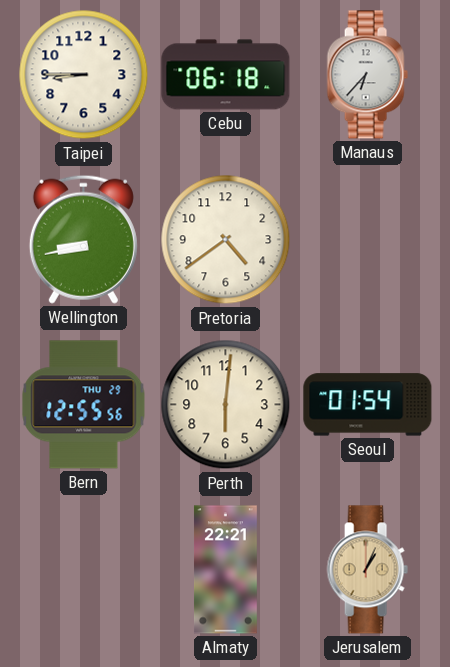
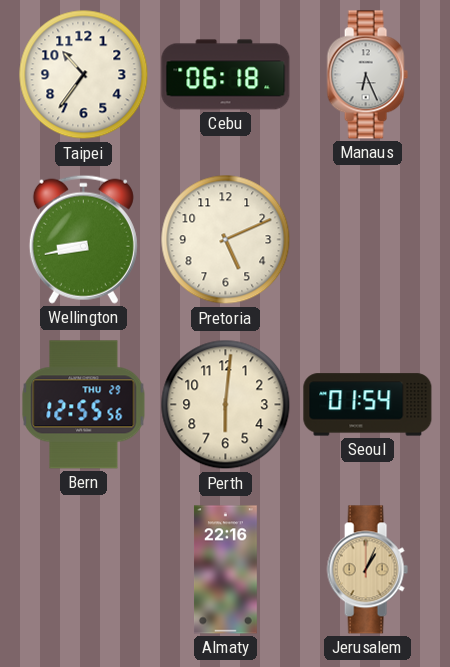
Taipei: 8:45 -> 10:36
Manaus: 6:37 -> 6:26
Pretoria: 4:39 -> 5:11
Almaty: 22:21 -> 22:16
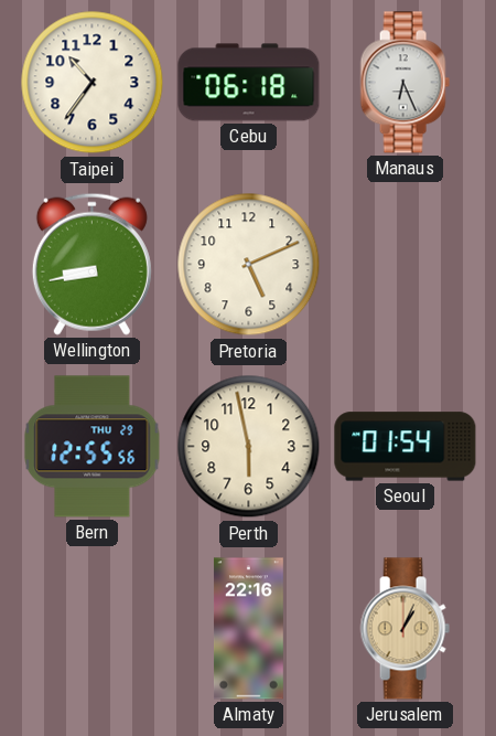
Perth: 6:01 -> 5:58
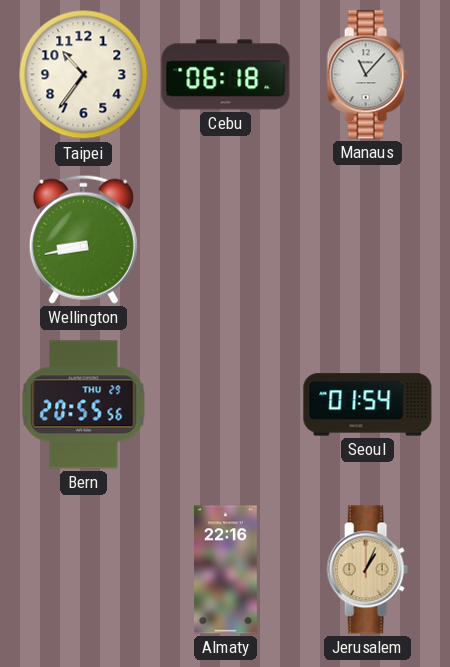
Manaus: 6:26 -> 11:07
Pretoria: 5:11 -> none
Bern: 12:55 -> 20:55
Perth: 5:58 -> none
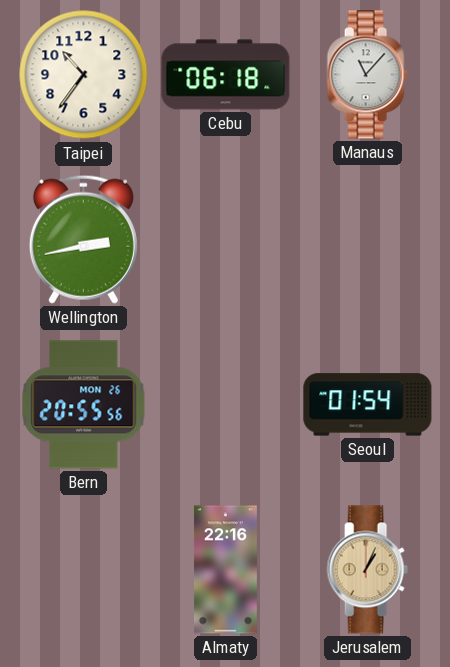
Wellington: 8:43 -> 2:43
Bern date: THU 29 -> MON 26
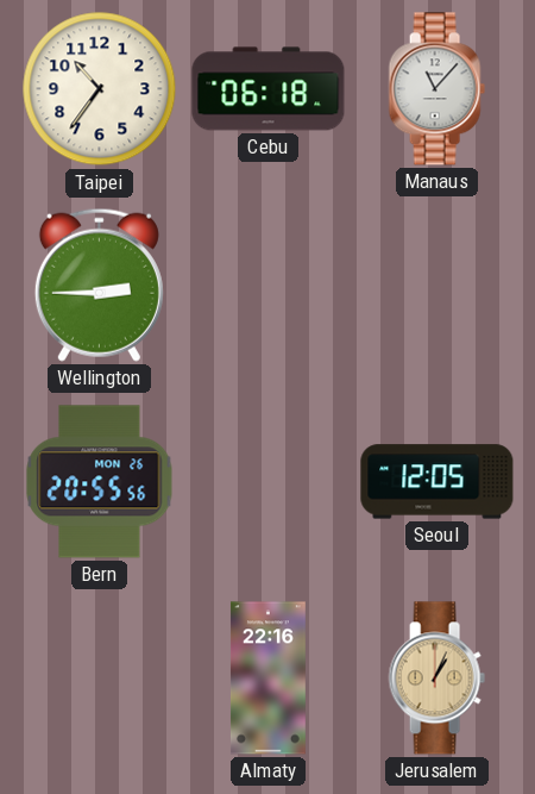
Wellington: 2:43 -> 2:45
Seoul: 01:54 -> 12:05
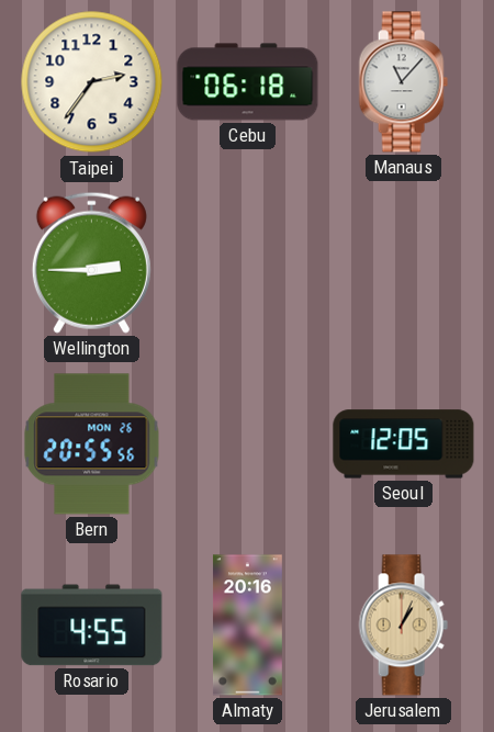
Taipei: 10:36 -> 2:36
Rosario: none -> 4:55
Almaty: 22:16 -> 20:16
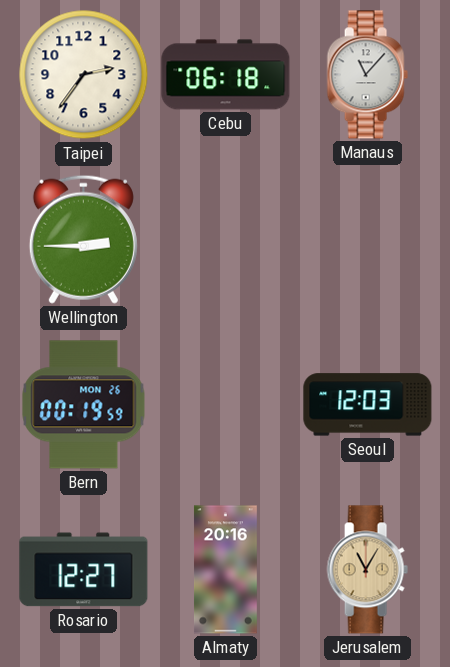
Bern: 20:55 -> 00:19
Seoul: 12:05 -> 12:03
Rosario: 4:55 -> 12:27
Jerusalem: 1:04 -> 11:05
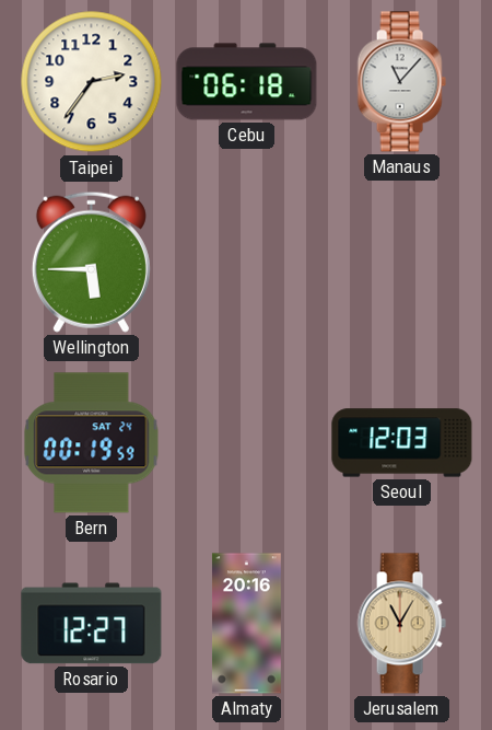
Wellington: 2:45 -> 5:45
Bern date: MON 26 -> SAT 24
